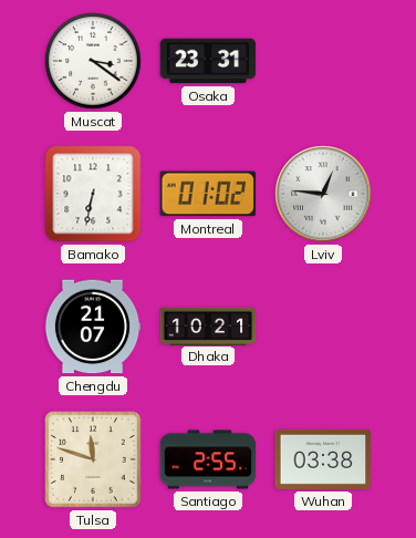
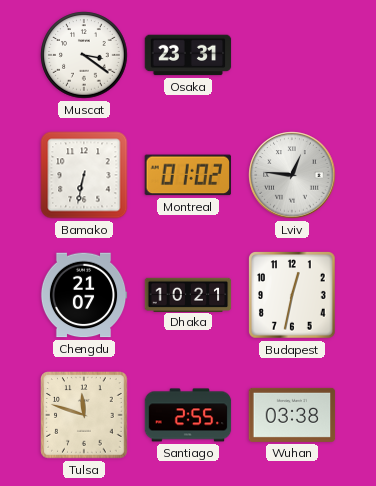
Budapest: none -> 12:32
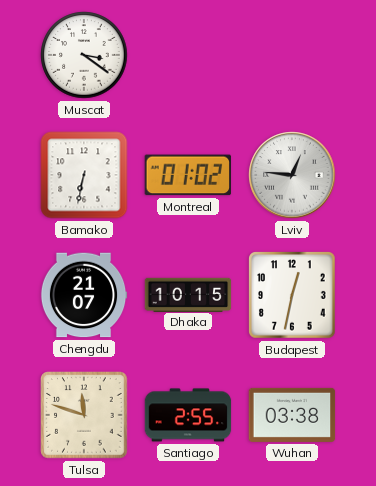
Osaka: 23:31 -> none
Dhaka: 10:21 -> 10:15
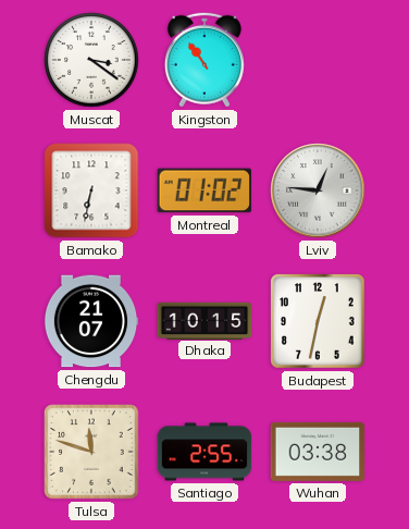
Kingston: none -> 10:54
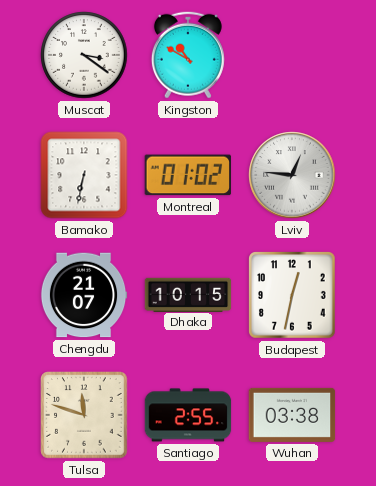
Kingston: 10:54 -> 10:50
